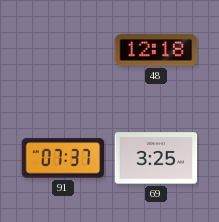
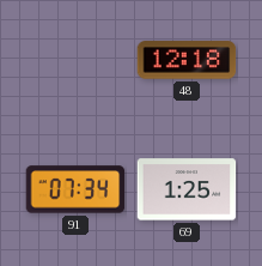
91: 07:37 -> 07:34
69: 3:25 -> 1:25
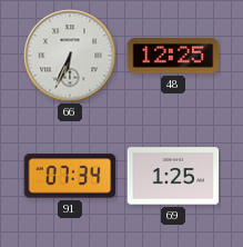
66: none -> 6:34
48: 12:18 -> 12:25
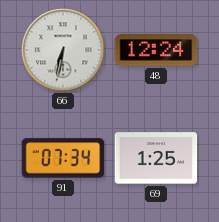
66: 6:34 -> 6:32
48: 12:25 -> 12:24
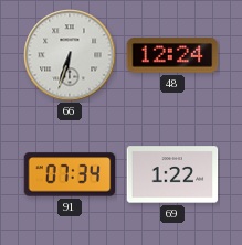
66: 6:32 -> 6:33
69: 1:25 -> 1:22
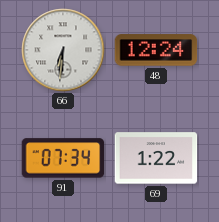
66: 6:33 -> 6:31
